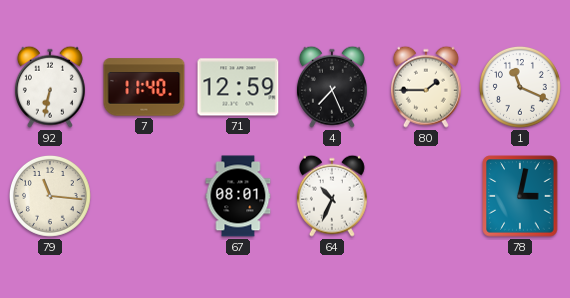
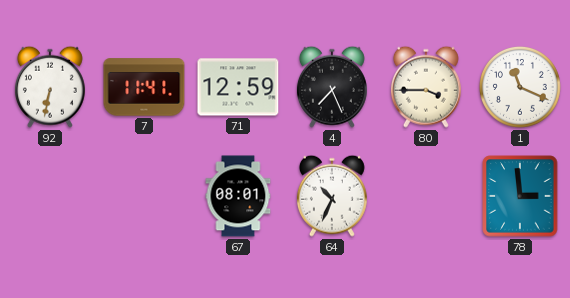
7: 11:40 -> 11:41
80: 1:45 -> 3:45
79: 11:16 -> none
78: 3:02 -> 2:59
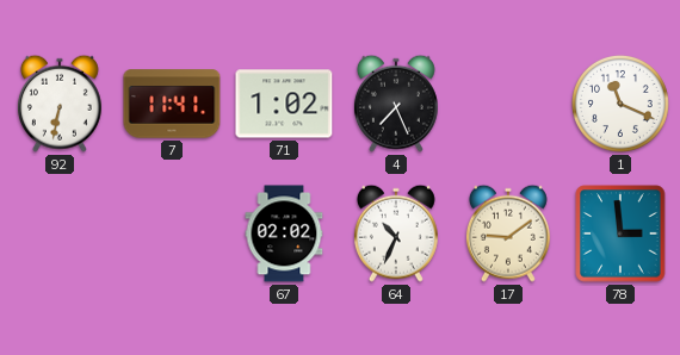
71: 12:59 -> 1:02
80: 3:45 -> none
67: 08:01 -> 02:02
17: none -> 9:09
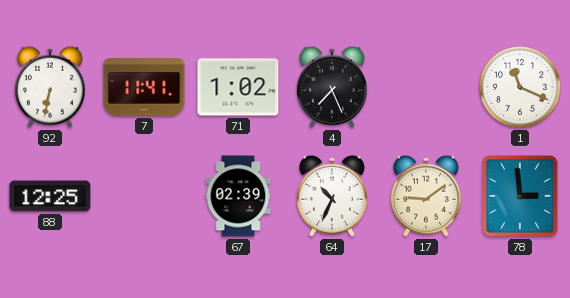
88: none -> 12:25
67: 02:02 -> 02:39
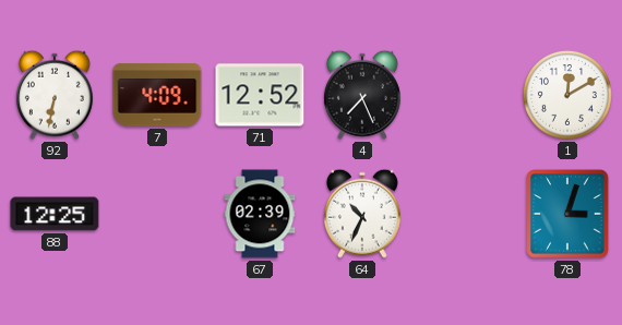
7: 11:41 -> 4:09
71: 1:02 -> 12:52
1: 11:19 -> 12:10
17: 9:09 -> none
78: 2:59 -> 3:03
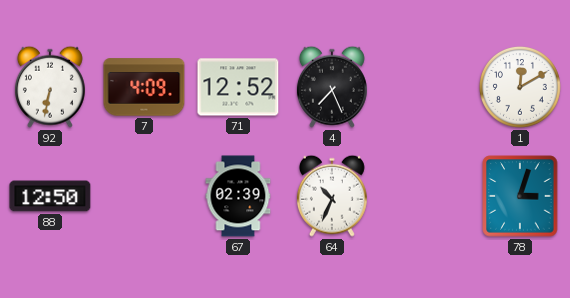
88: 12:25 -> 12:50
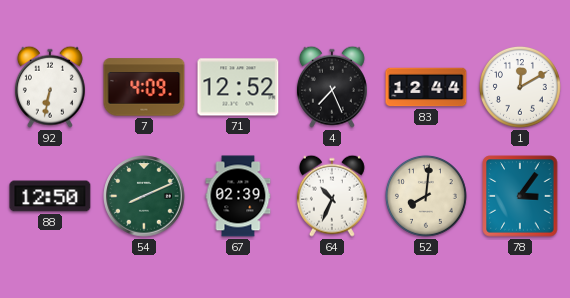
83: none -> 12:44
54: none -> 8:11
52: none -> 8:01
78: 3:03 -> 3:06
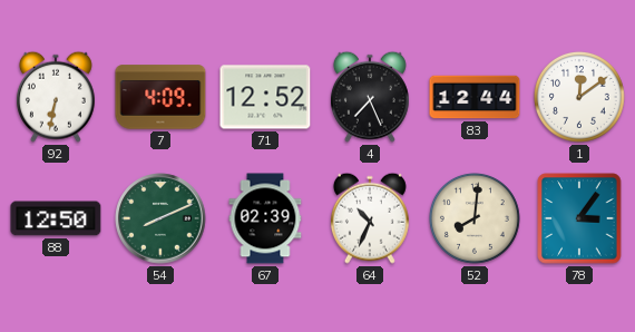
1: 12:10 -> 12:09
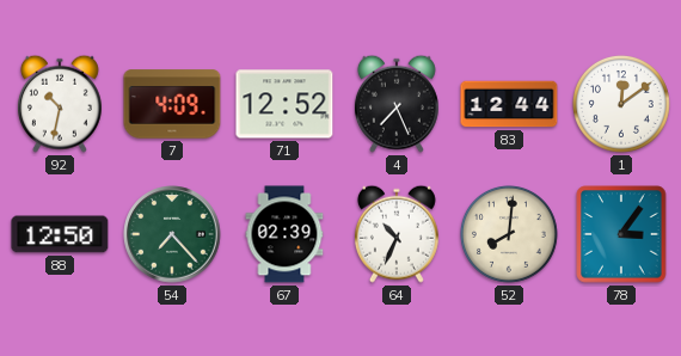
92: 6:32 -> 10:32
54: 8:11 -> 7:23
